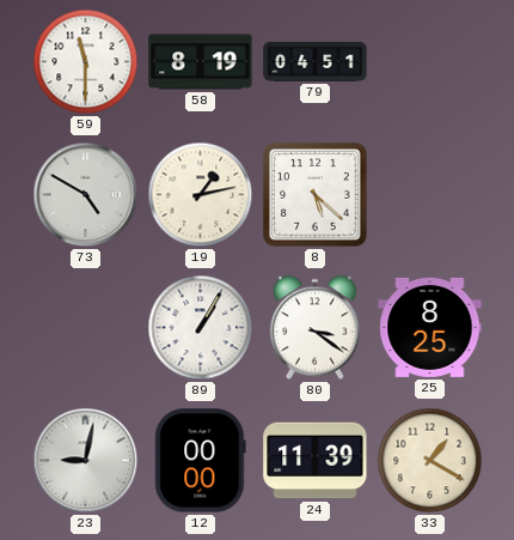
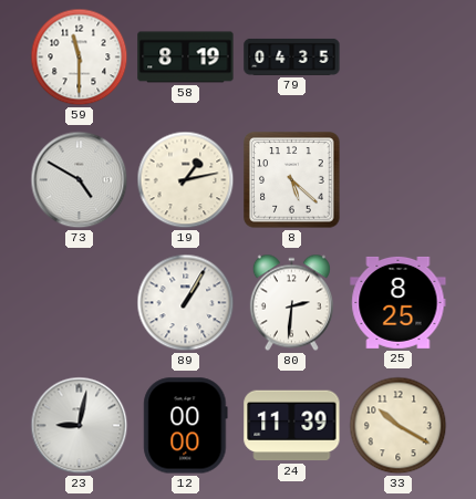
79: 04:51 -> 04:35
80: 3:21 -> 2:31
33: 1:20 -> 10:20
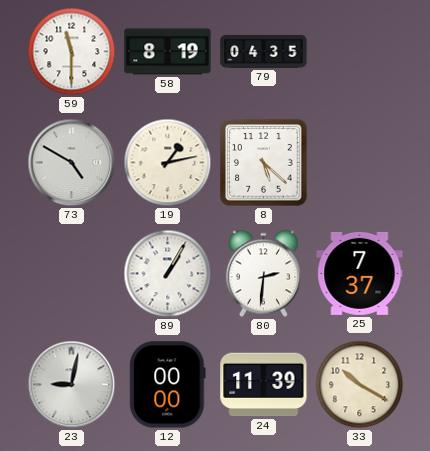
25: 8:25 -> 7:37
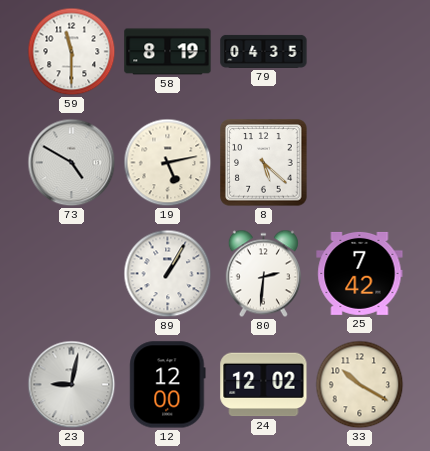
19: 1:13 -> 5:13
25: 7:37 -> 7:42
12: 00:00 -> 12:00
24: 11:39 -> 12:02
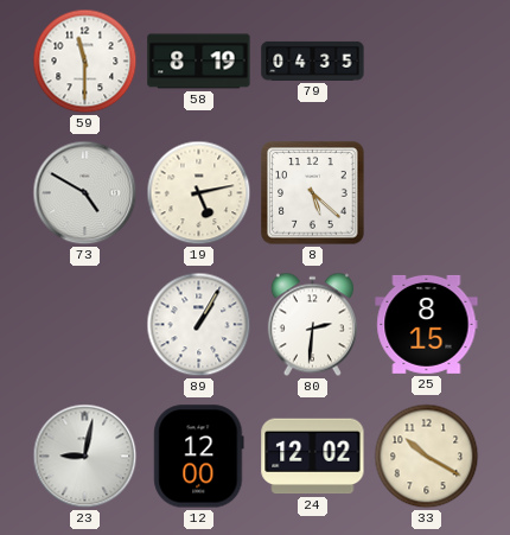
25: 7:42 -> 8:15
